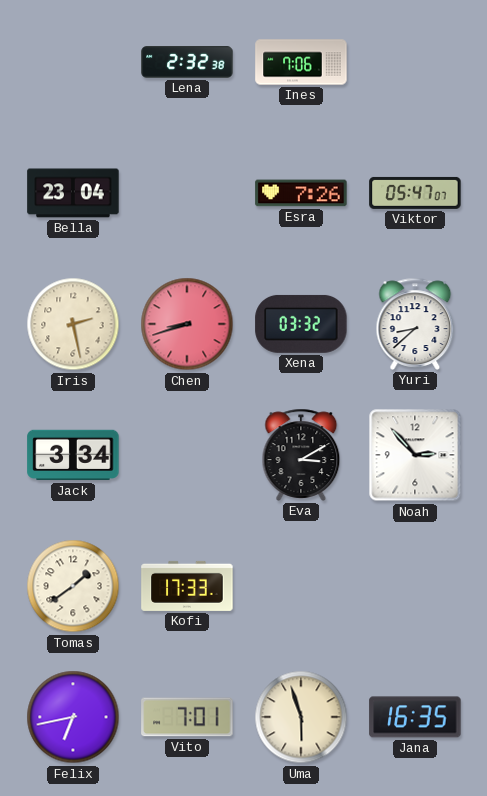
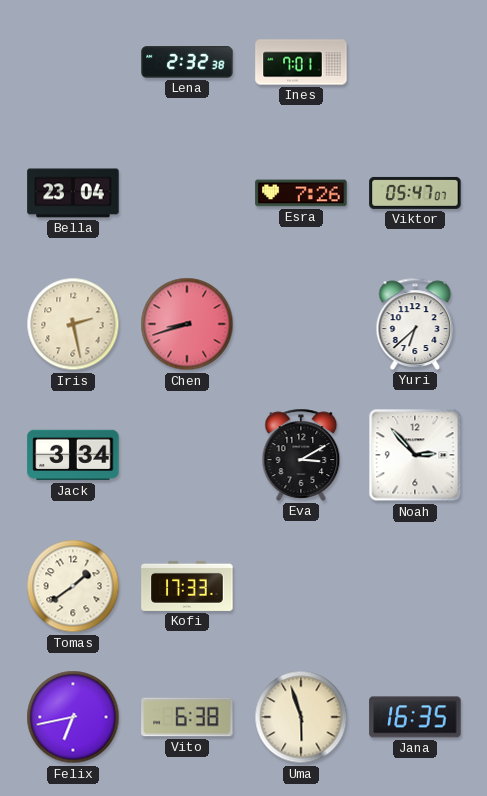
Ines: 7:06 -> 7:01
Xena: 03:32 -> none
Yuri: 8:38 -> 6:38
Vito: 7:01 -> 6:38
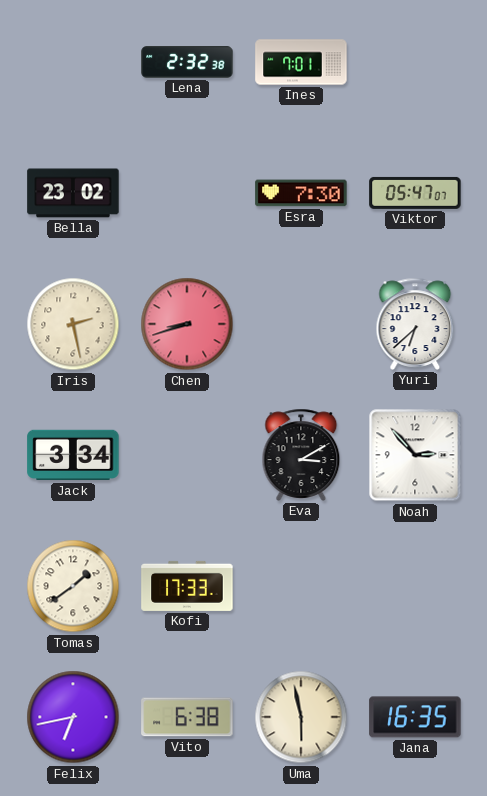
Bella: 23:04 -> 23:02
Esra: 7:26 -> 7:30
Uma: 5:57 -> 5:58
